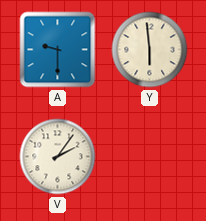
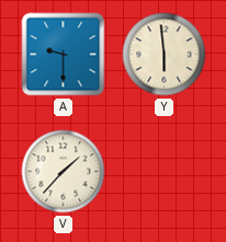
V: 2:06 -> 1:37
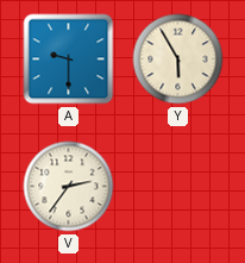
Y: 5:59 -> 5:55
V: 1:37 -> 2:36
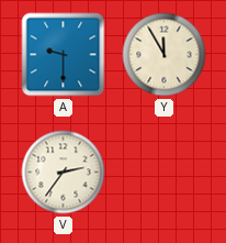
Y: 5:55 -> 11:55
